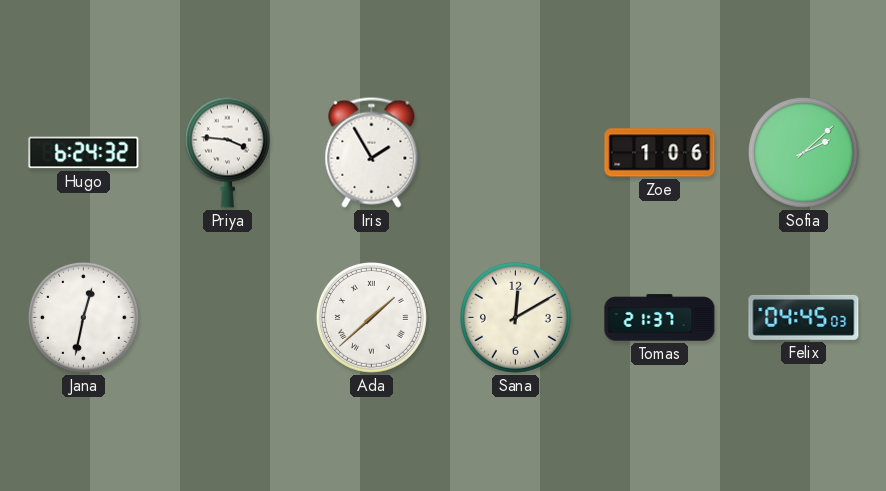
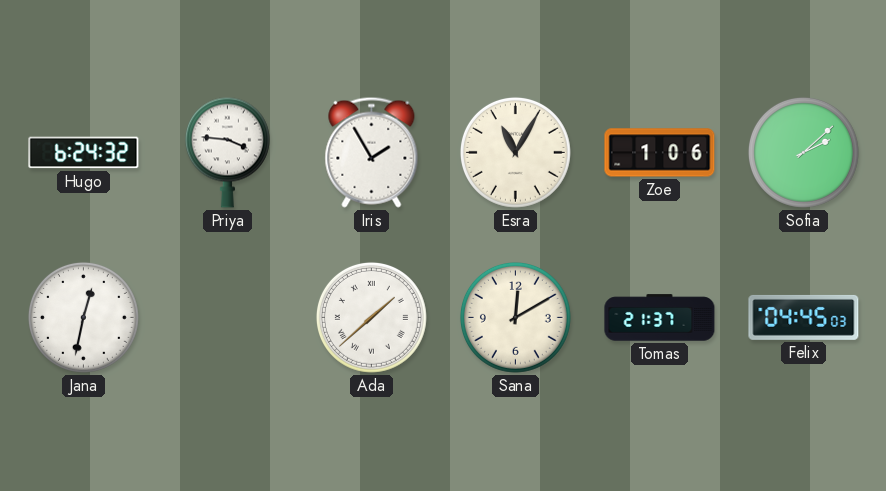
Esra: none -> 11:05
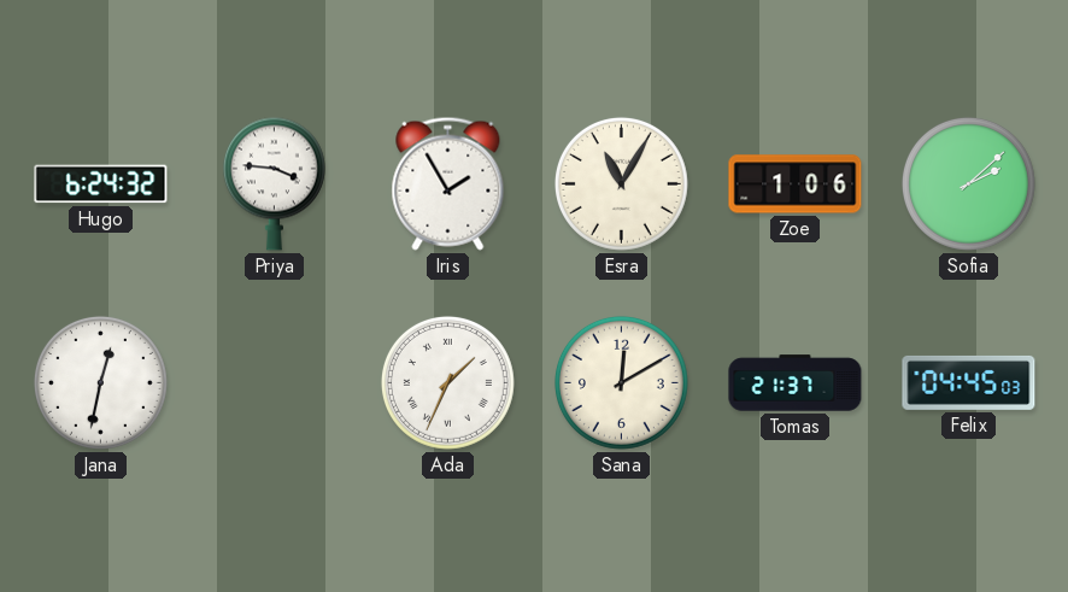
Ada: 1:38 -> 1:34
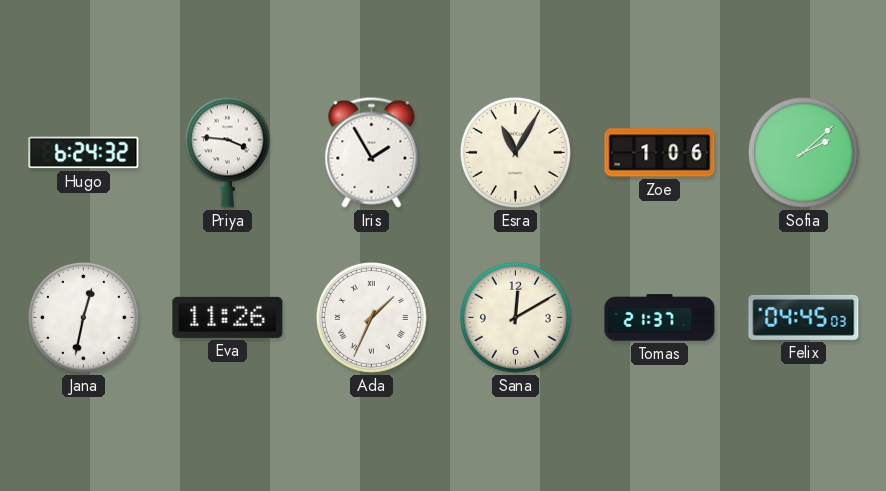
Eva: none -> 11:26
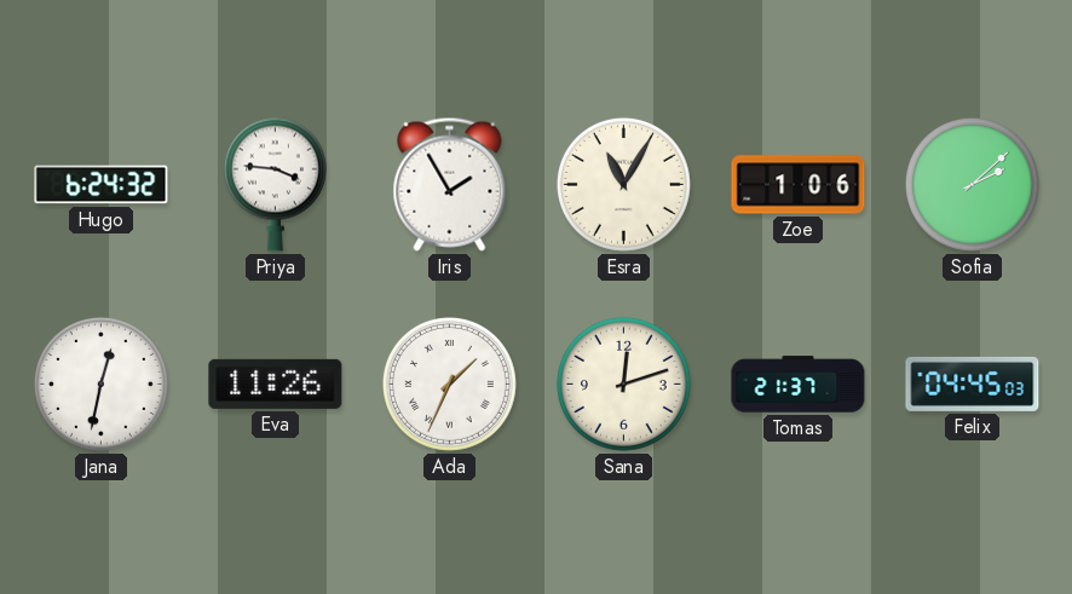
Sana: 12:10 -> 12:12
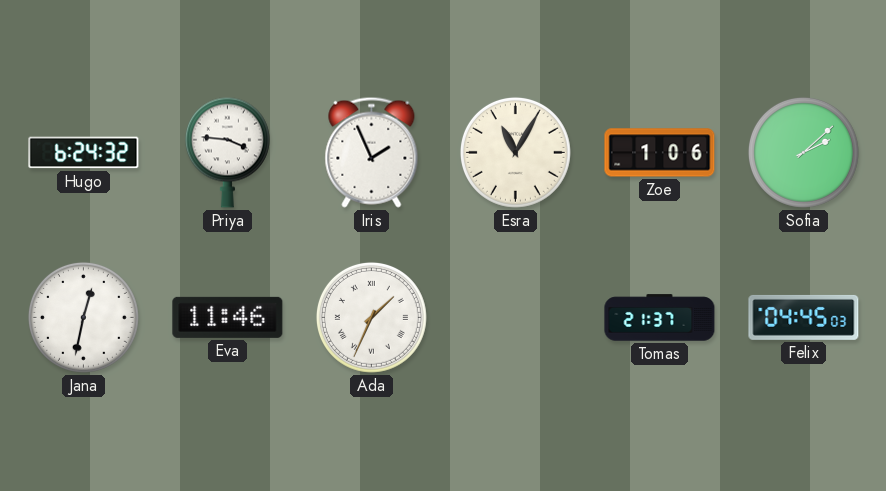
Iris: 1:55 -> 1:56
Eva: 11:26 -> 11:46
Sana: 12:12 -> none
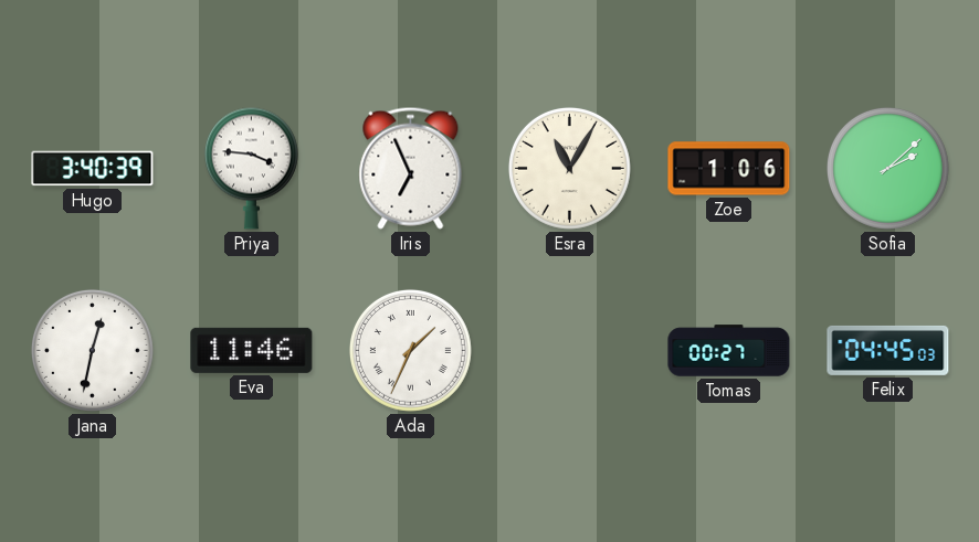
Hugo: 6:24 -> 3:40
Iris: 1:56 -> 6:56
Tomas: 21:37 -> 00:27
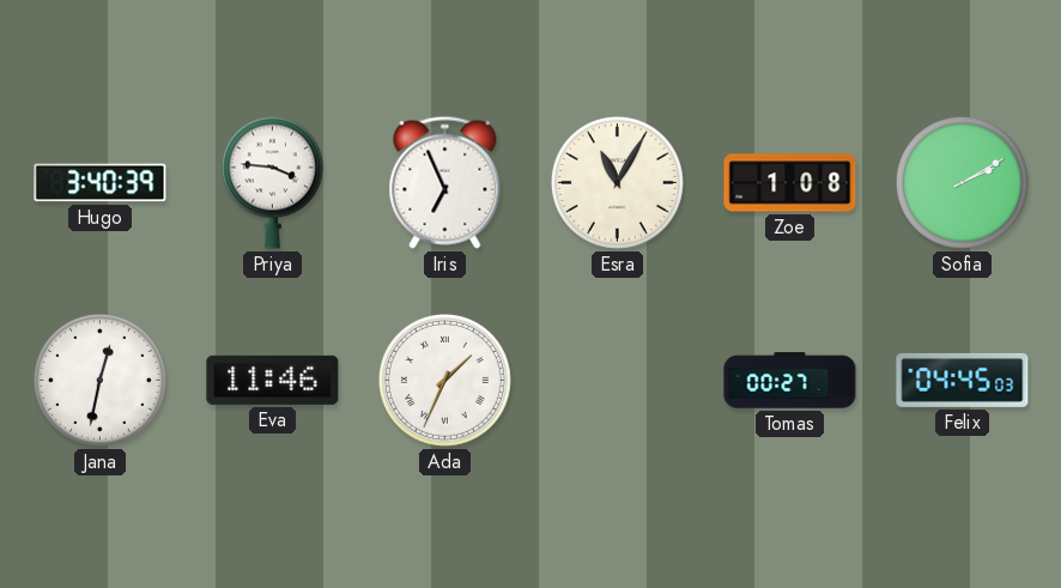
Zoe: 1:06 -> 1:08
Sofia: 2:08 -> 2:10
